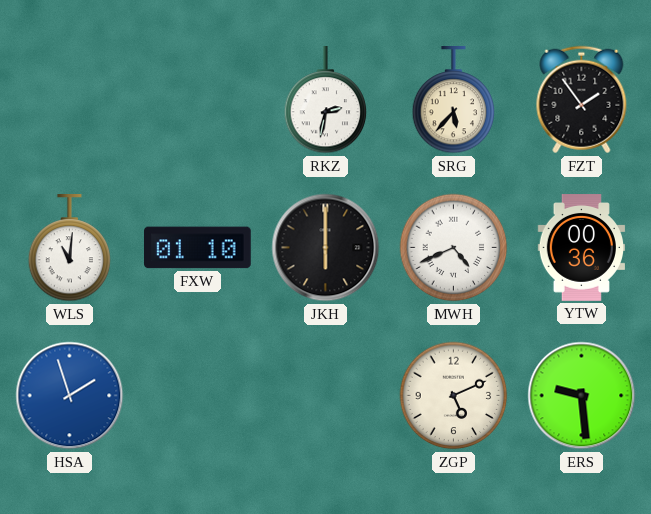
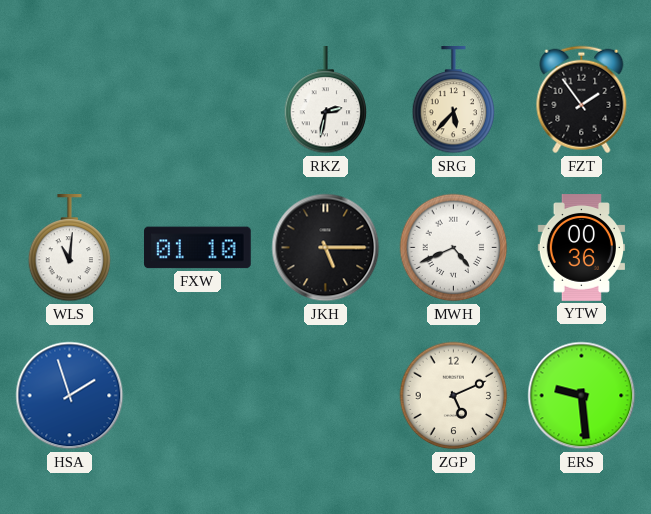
JKH: 6:00 -> 5:15
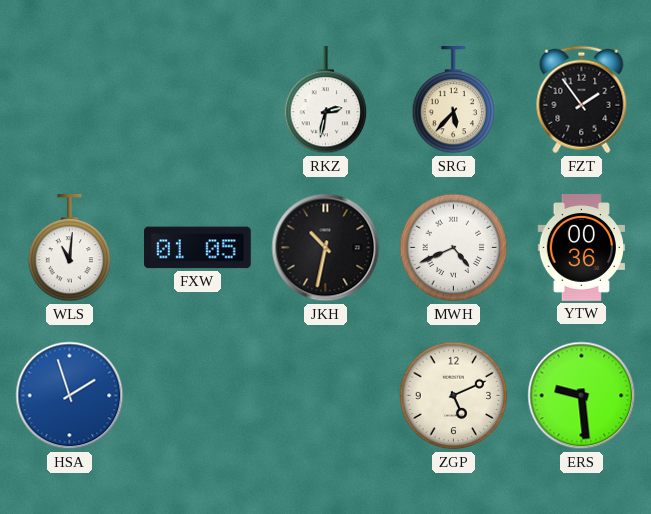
FXW: 01:10 -> 01:05
JKH: 5:15 -> 10:32
